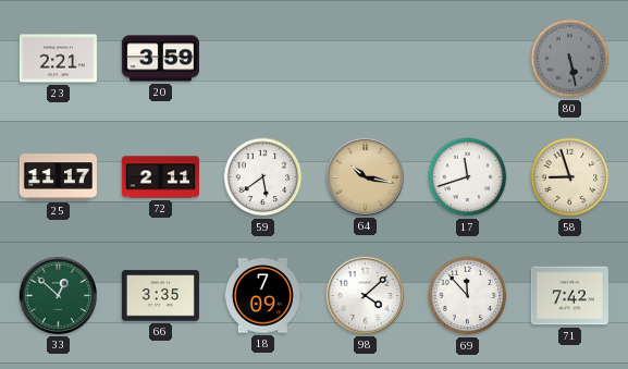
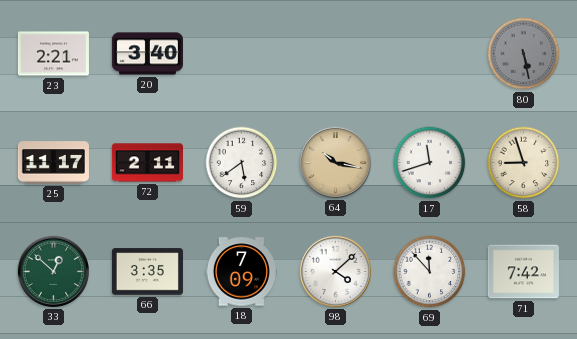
20: 3:59 -> 3:40
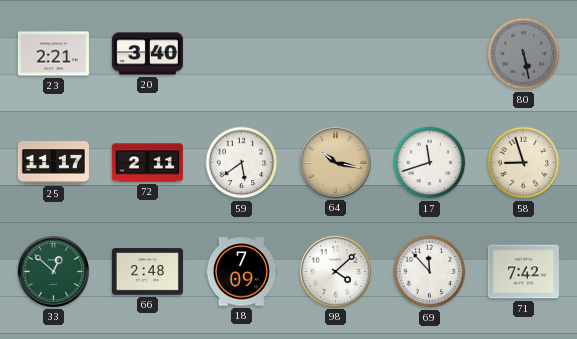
66: 3:35 -> 2:48
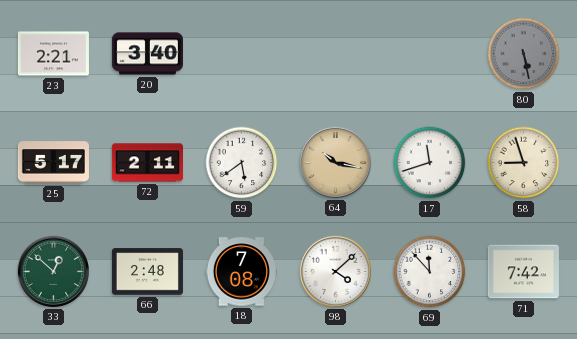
25: 11:17 -> 5:17
18: 7:09 -> 7:08
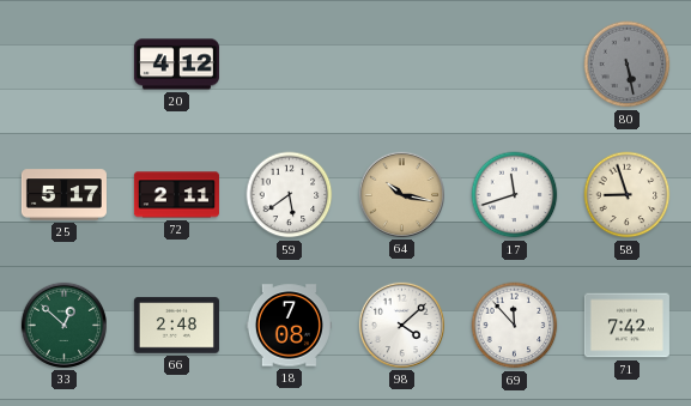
23: 2:21 -> none
20: 3:40 -> 4:12
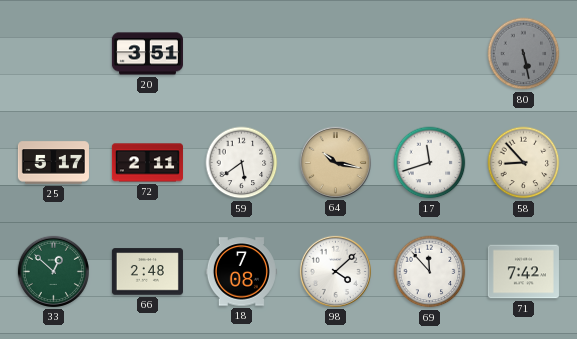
20: 4:12 -> 3:51
58: 8:57 -> 8:53
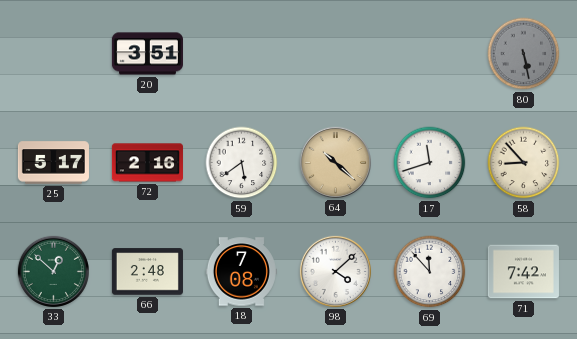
72: 2:11 -> 2:16
64: 10:17 -> 10:22
